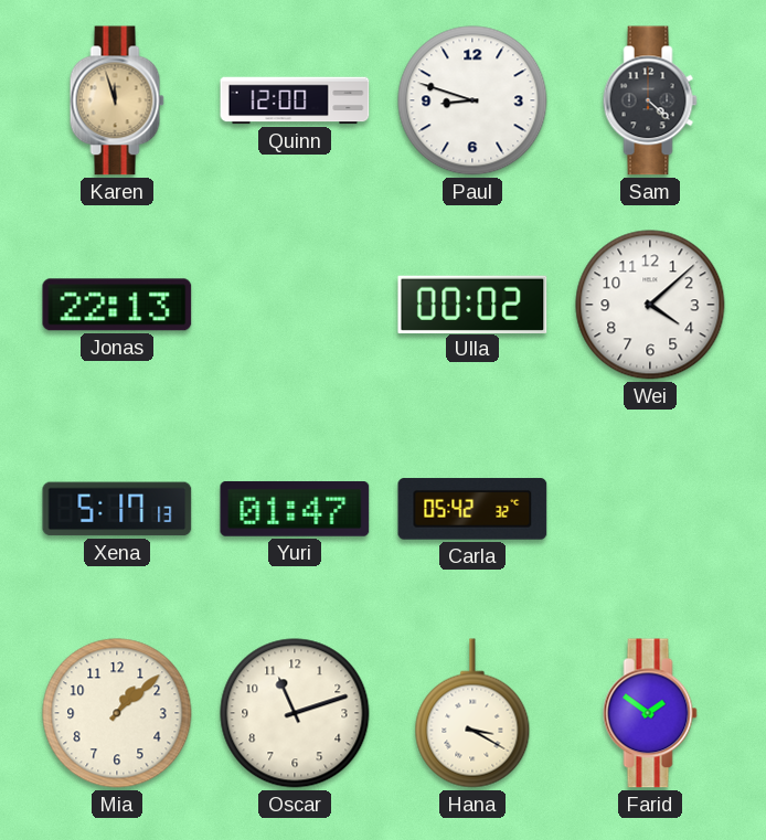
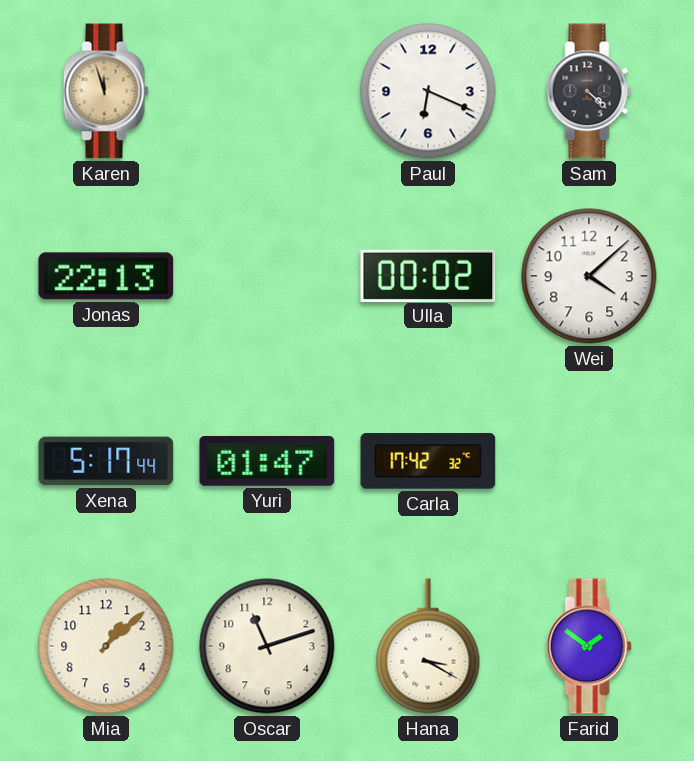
Quinn: 12:00 -> none
Paul: 8:48 -> 6:19
Xena: 5:17:13 -> 5:17:44
Carla: 05:42 -> 17:42
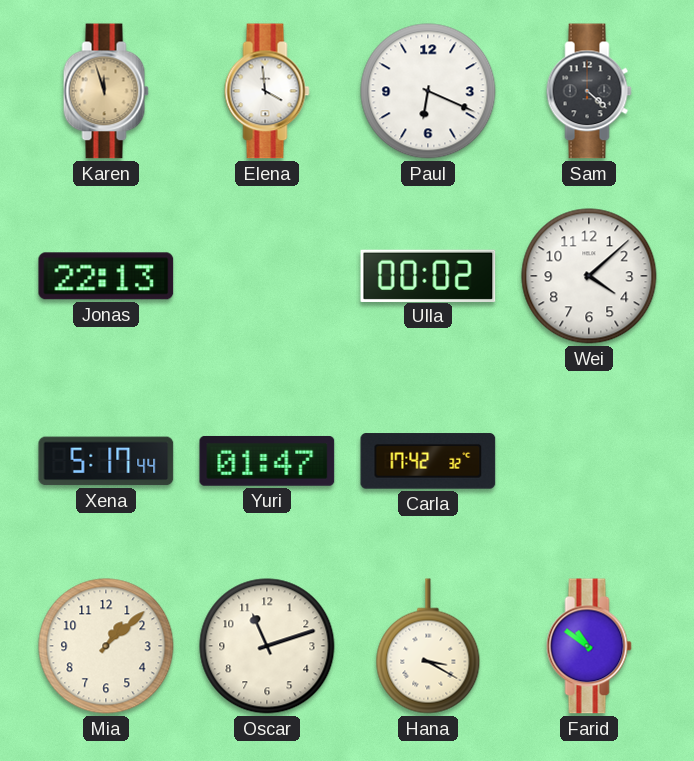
Elena: none -> 3:59
Farid: 1:51 -> 10:51
